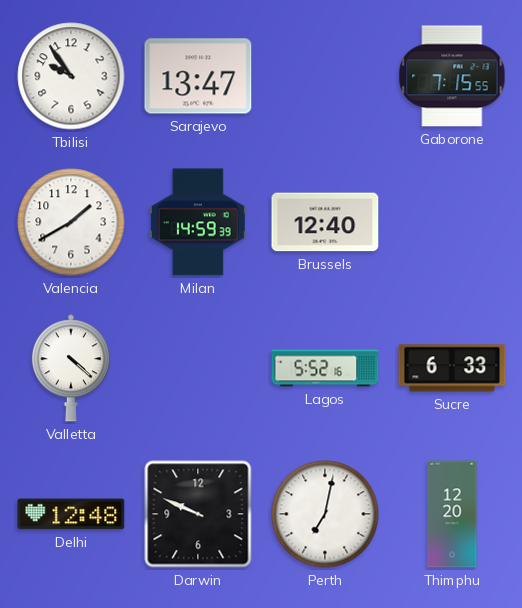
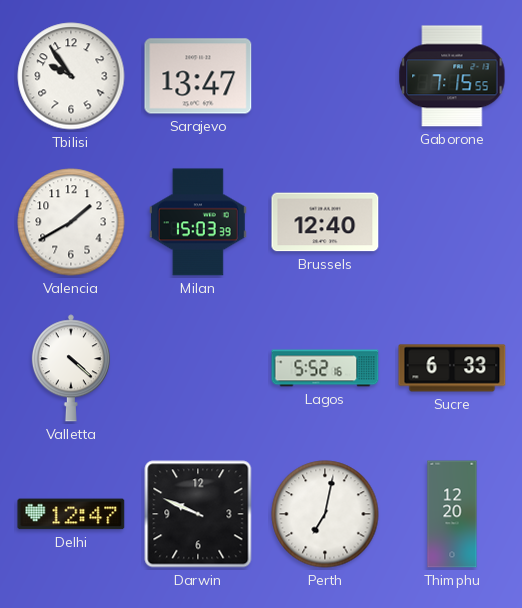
Milan: 14:59 -> 15:03
Delhi: 12:48 -> 12:47
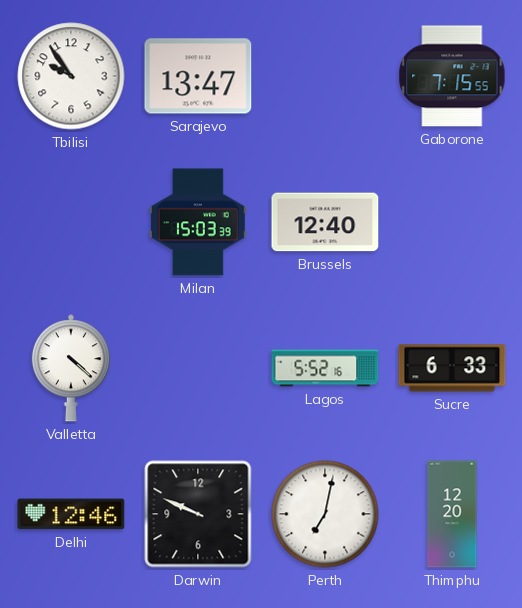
Valencia: 1:40 -> none
Delhi: 12:47 -> 12:46
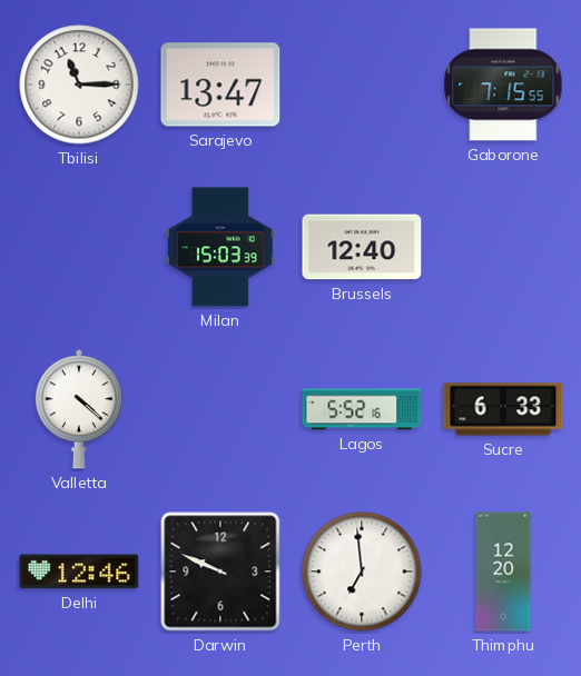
Tbilisi: 9:54 -> 11:15
Perth: 7:02 -> 6:59
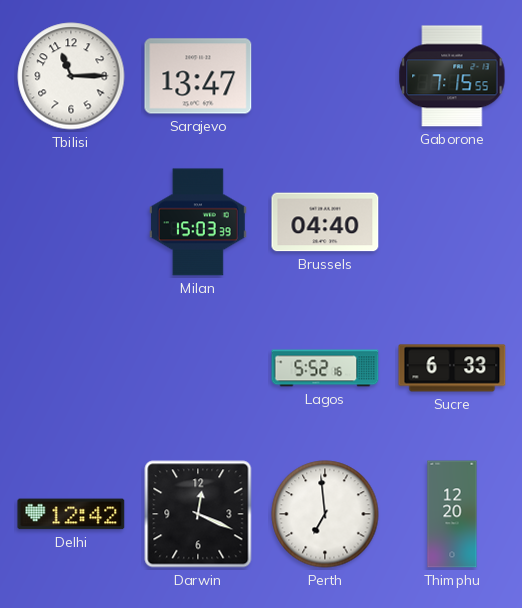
Brussels: 12:40 -> 04:40
Valletta: 4:22 -> none
Delhi: 12:46 -> 12:42
Darwin: 9:49 -> 12:19
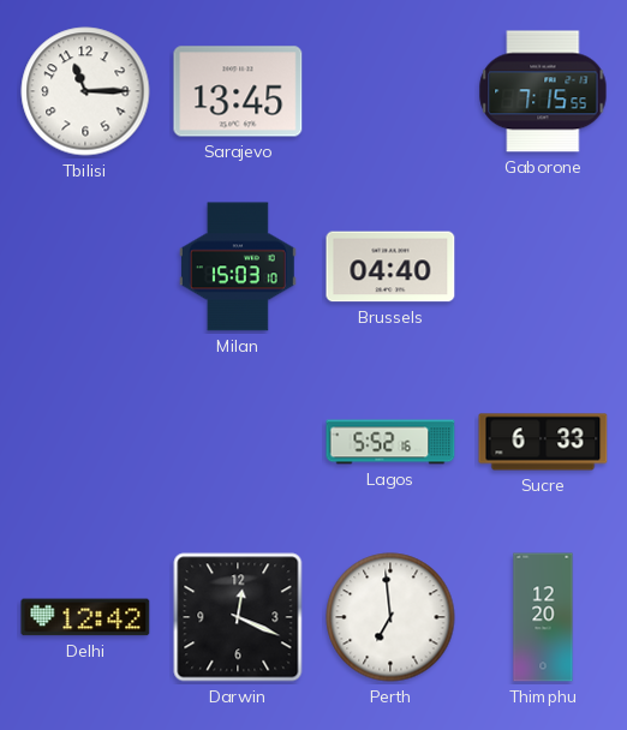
Sarajevo: 13:47 -> 13:45
Milan: 15:03:39 -> 15:03:10
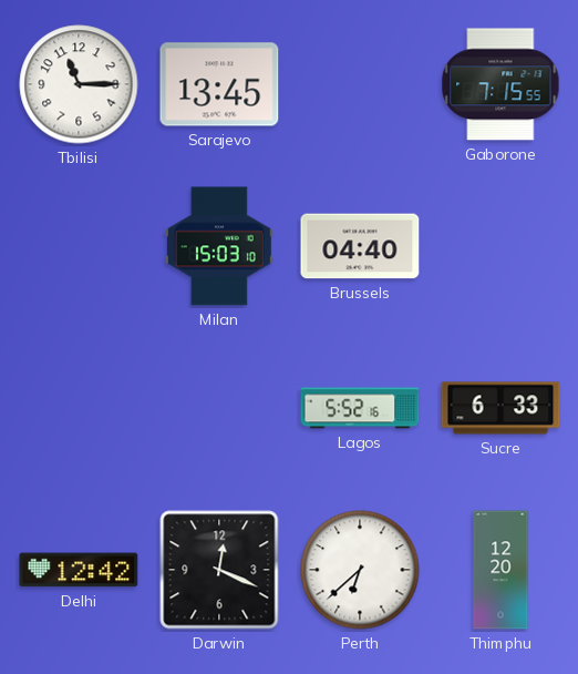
Perth: 6:59 -> 6:38
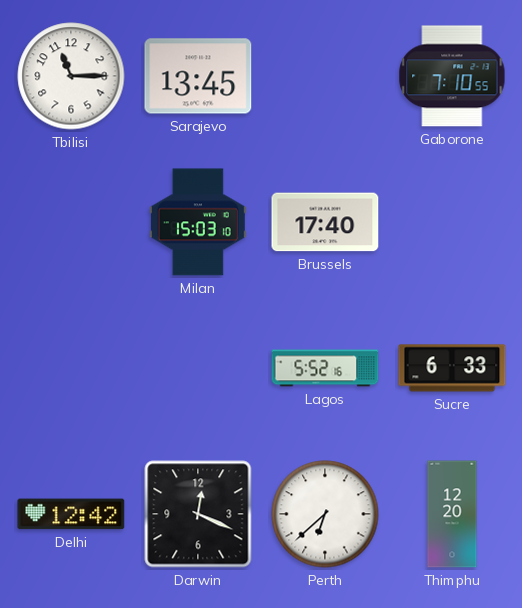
Gaborone: 7:15 -> 7:10
Brussels: 04:40 -> 17:40
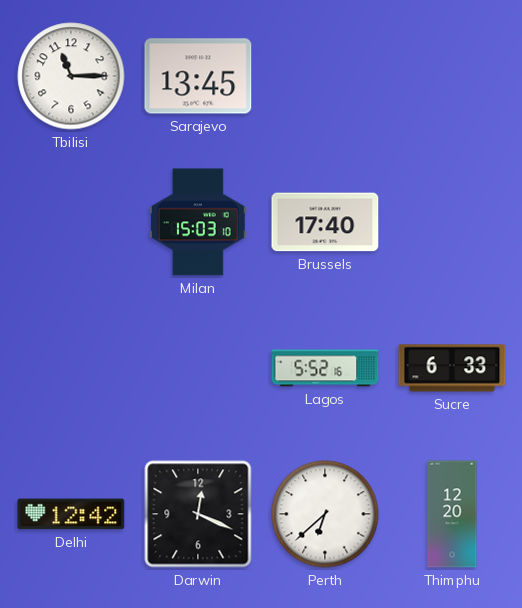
Gaborone: 7:10 -> none
